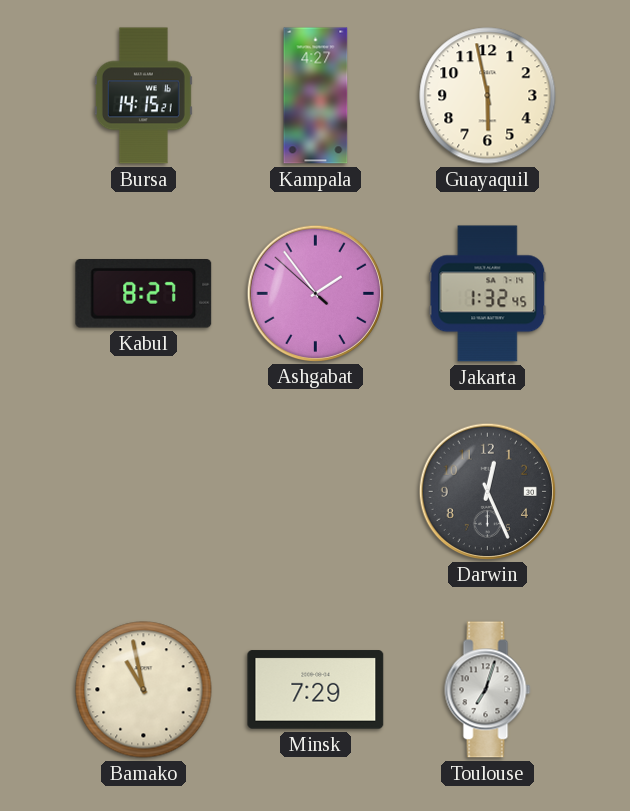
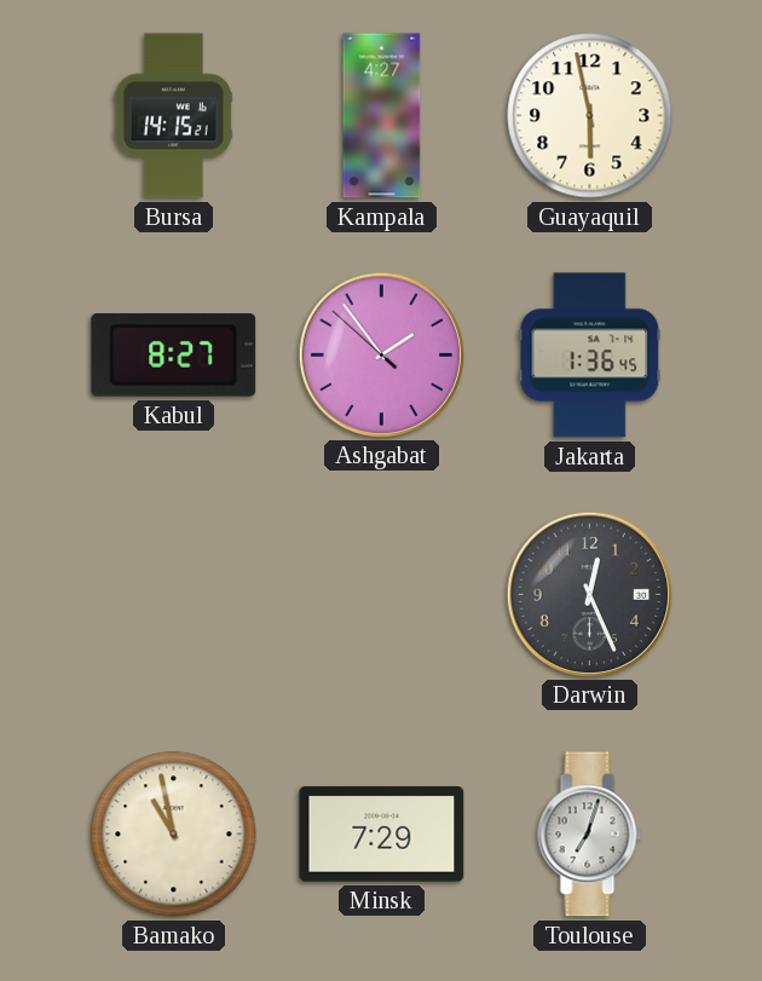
Jakarta: 1:32 -> 1:36
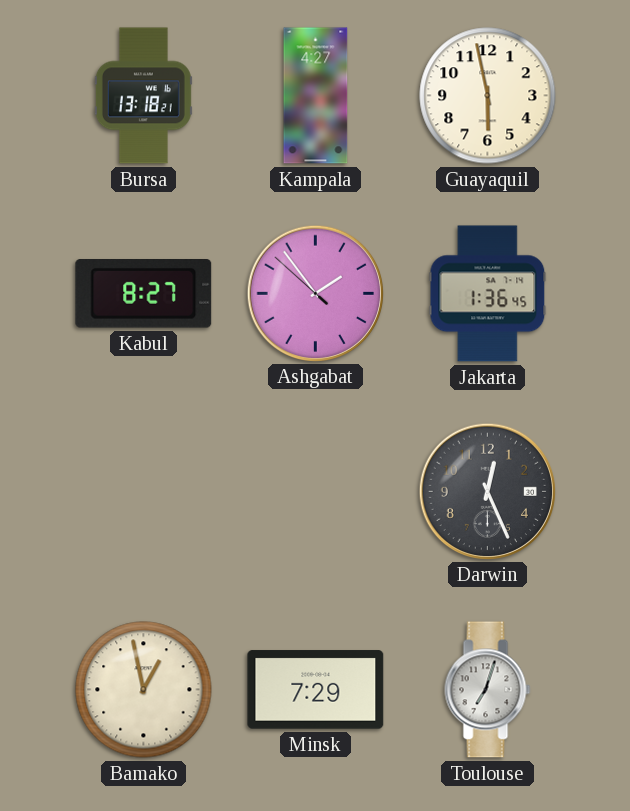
Bursa: 14:15 -> 13:18
Bamako: 10:58 -> 12:58
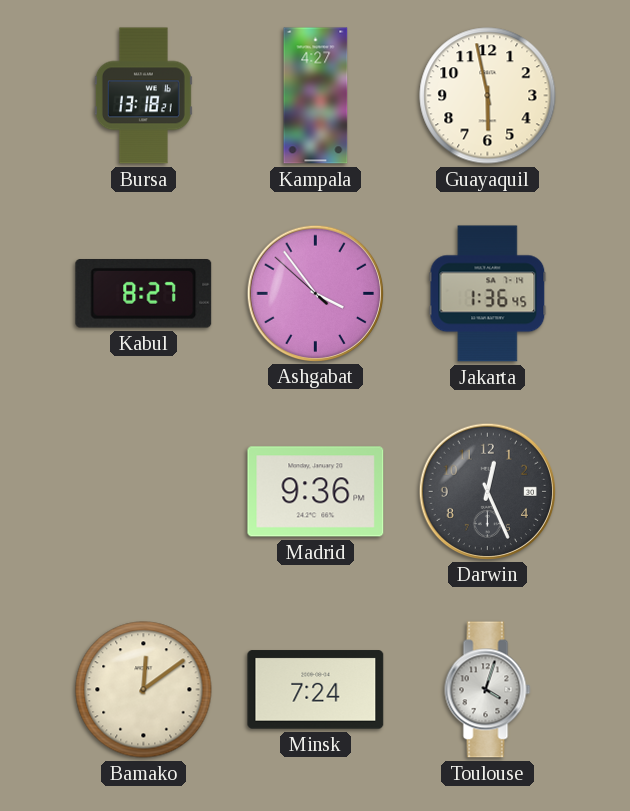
Ashgabat: 1:53 -> 3:53
Madrid: none -> 9:36
Bamako: 12:58 -> 12:09
Minsk: 7:29 -> 7:24
Toulouse: 7:03 -> 4:03
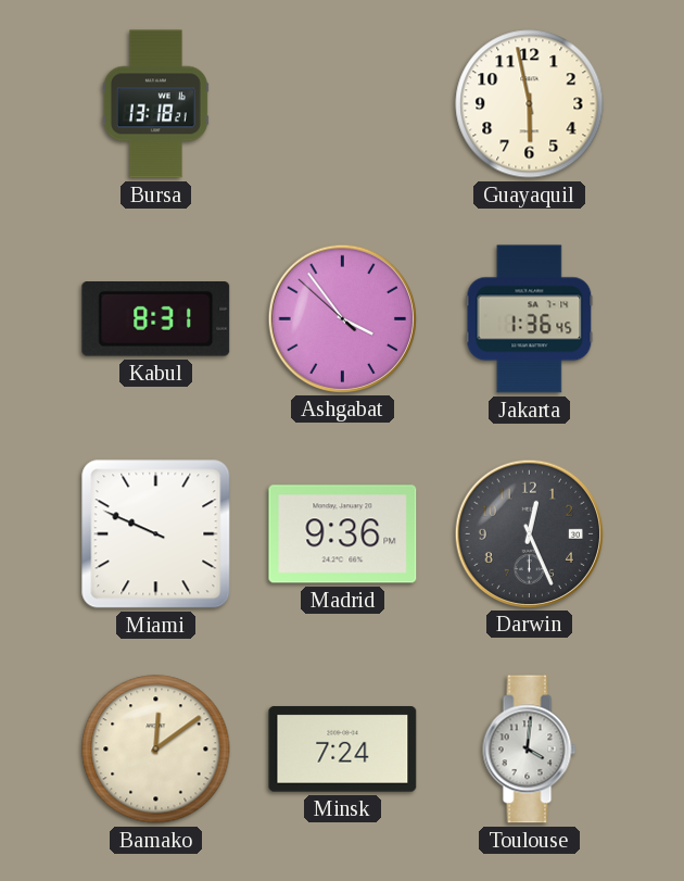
Kampala: 4:27 -> none
Kabul: 8:27 -> 8:31
Miami: none -> 9:49
Toulouse: 4:03 -> 4:01
